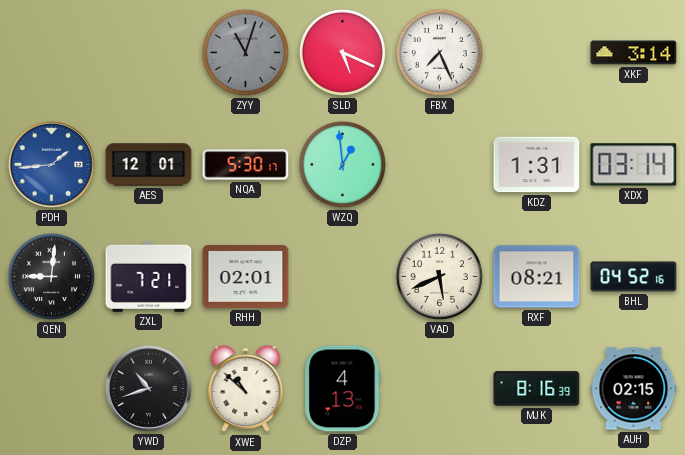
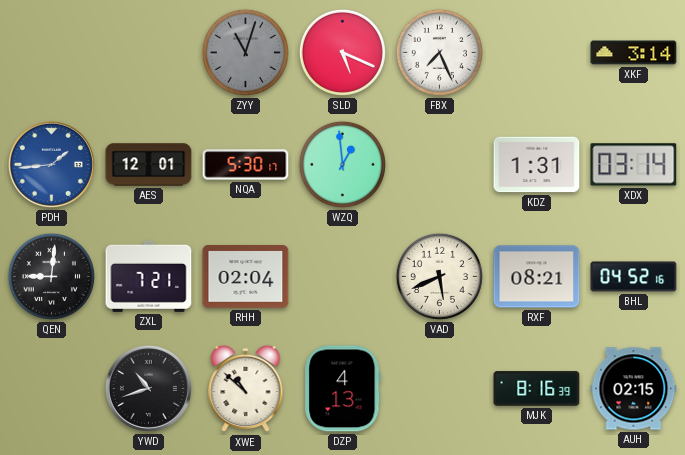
RHH: 02:01 -> 02:04
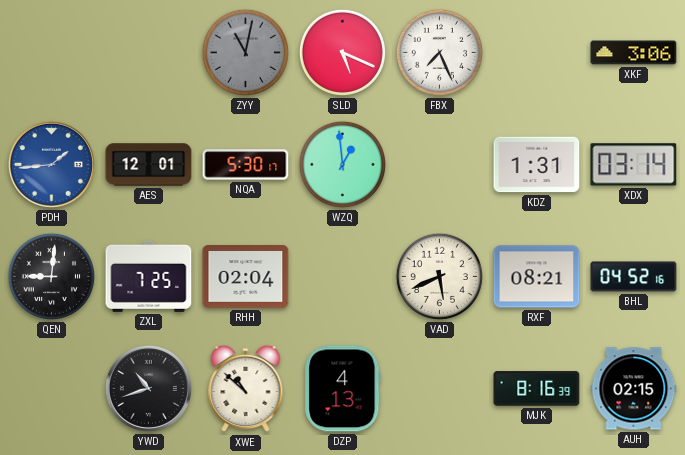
ZYY: 11:03 -> 11:02
XKF: 3:14 -> 3:06
ZXL: 7:21 -> 7:25
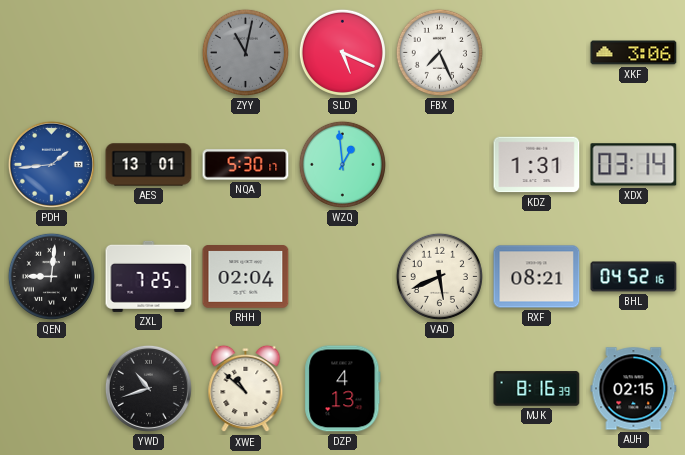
AES: 12:01 -> 13:01
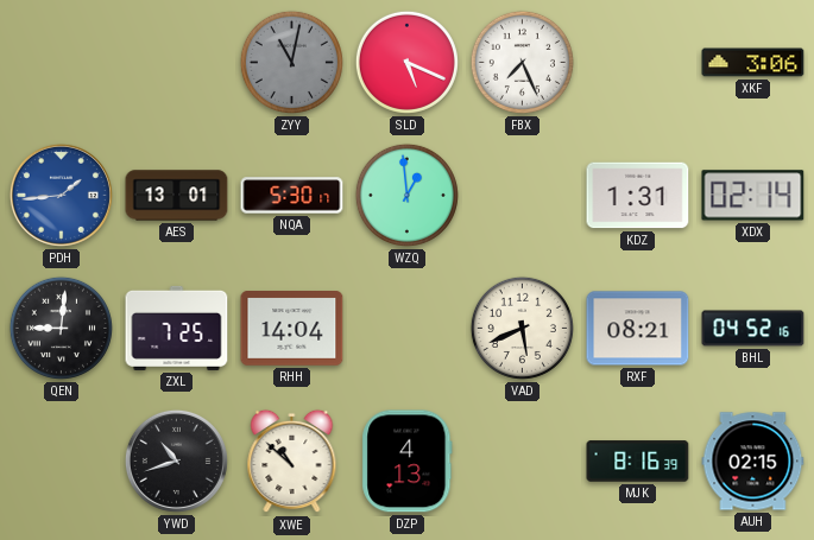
XDX: 03:14 -> 02:14
RHH: 02:04 -> 14:04
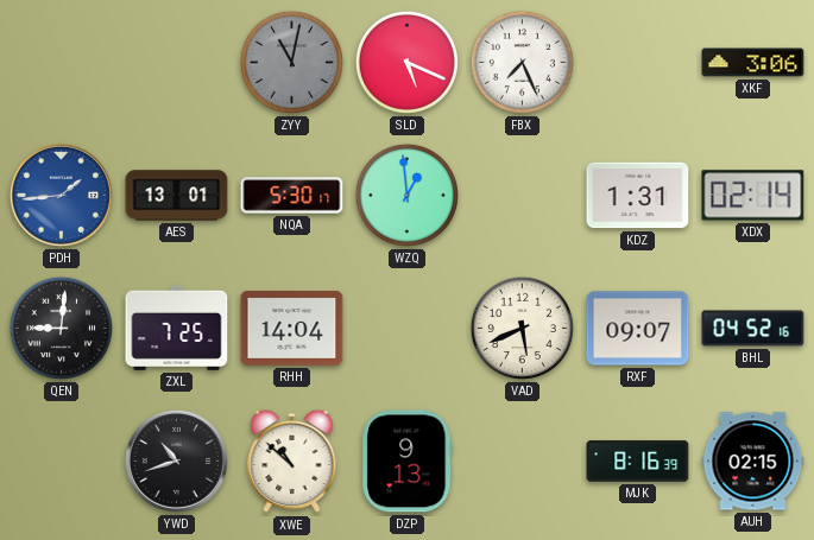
RXF: 08:21 -> 09:07
DZP: 4:13 -> 9:13
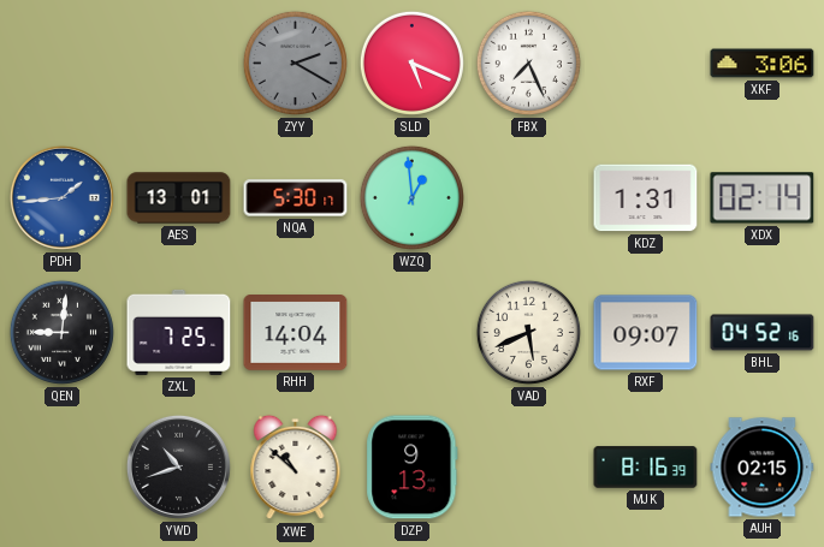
ZYY: 11:02 -> 2:20
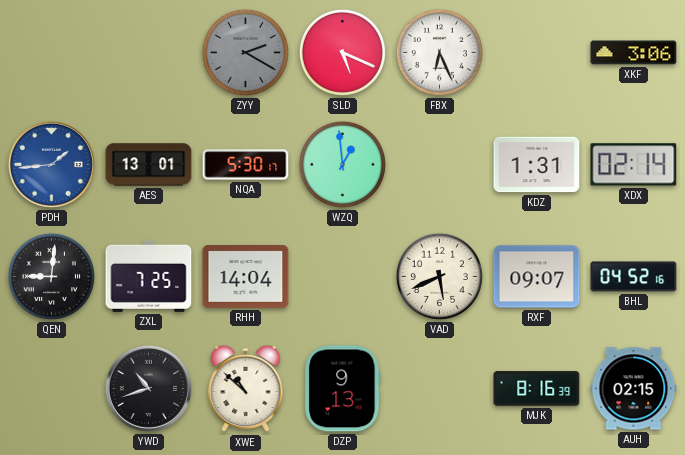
FBX: 7:26 -> 6:26
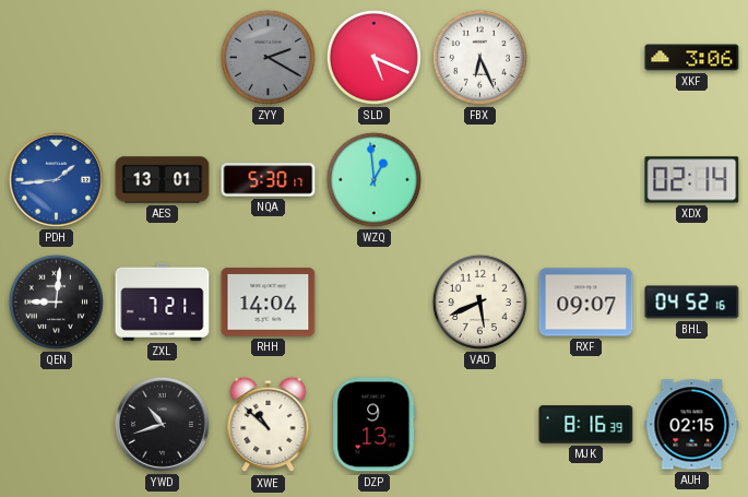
KDZ: 1:31 -> none
ZXL: 7:25 -> 7:21
